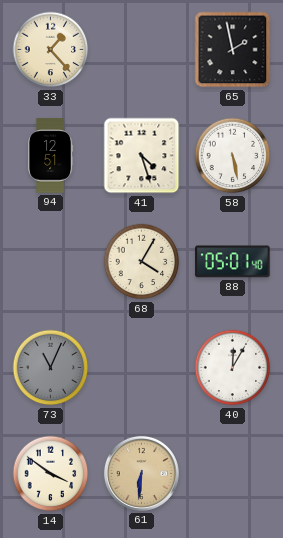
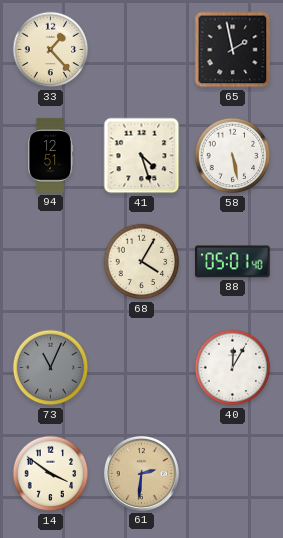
61: 6:31 -> 2:31
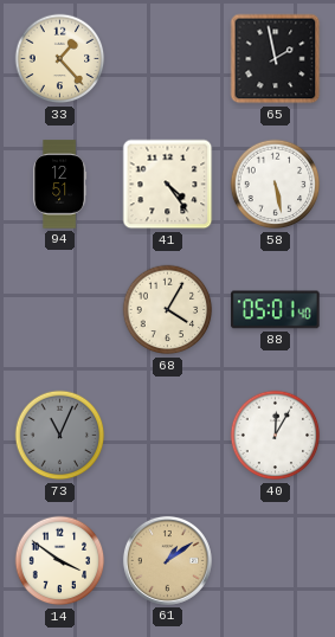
41: 4:27 -> 4:24
61: 2:31 -> 1:09
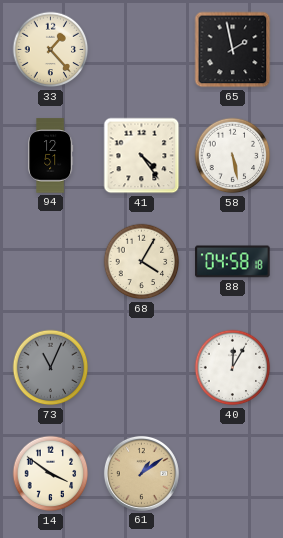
88: 05:01 -> 04:58
